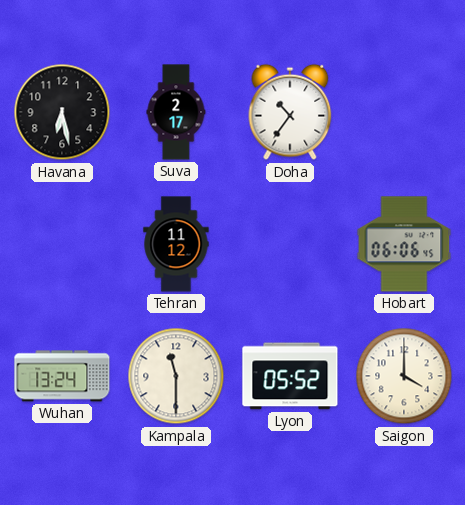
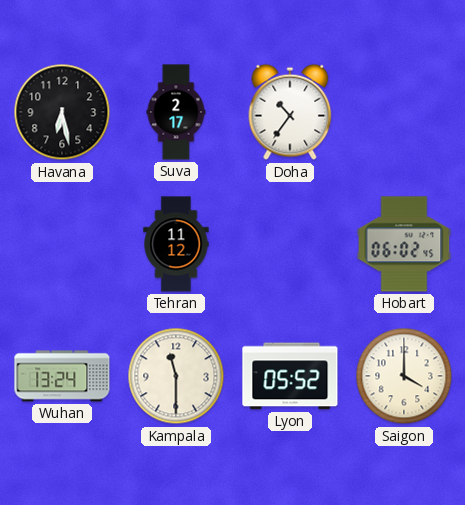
Hobart: 06:06 -> 06:02
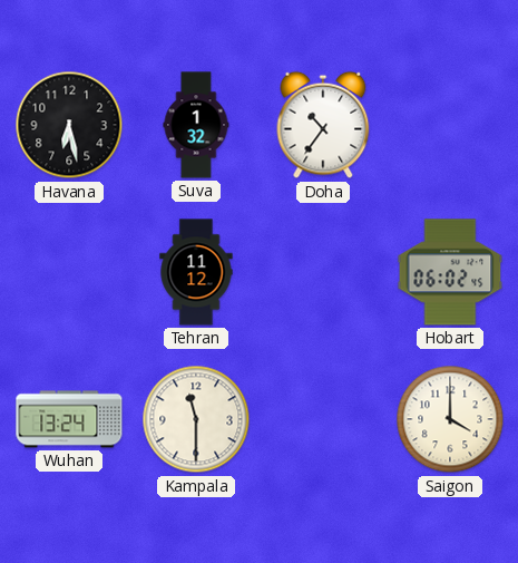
Suva: 2:17 -> 1:32
Lyon: 05:52 -> none
